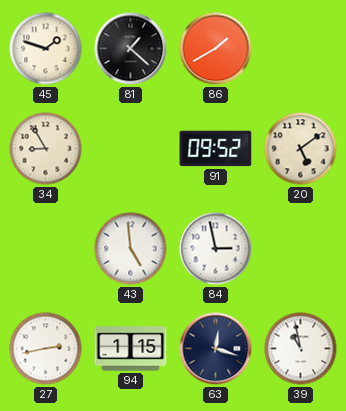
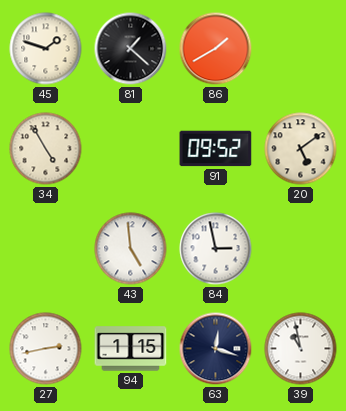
34: 8:55 -> 4:55
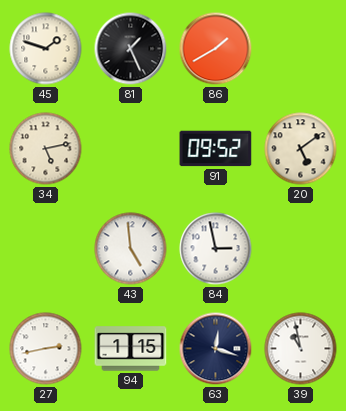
81: 1:22 -> 1:26
34: 4:55 -> 5:13
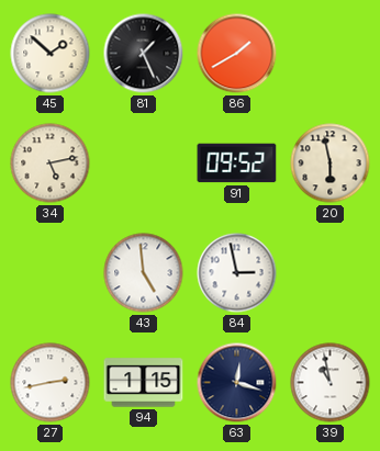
45: 1:48 -> 1:52
20: 5:09 -> 5:58
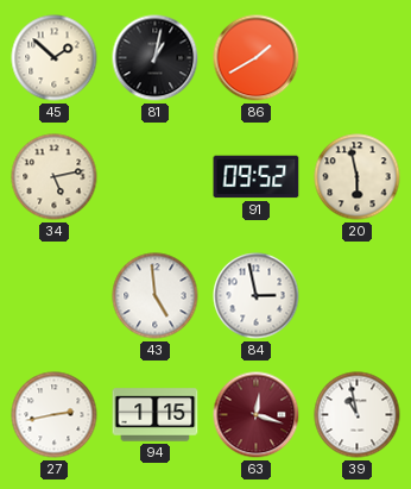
81: 1:26 -> 1:02
63 dial: navy -> burgundy
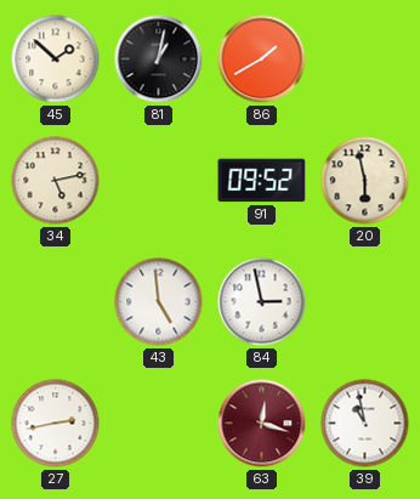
94: 1:15 -> none
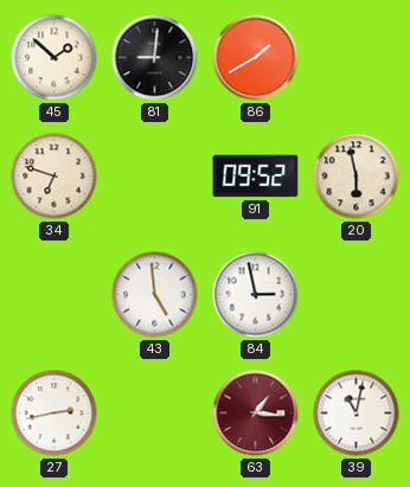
81: 1:02 -> 9:01
34: 5:13 -> 6:48
63: 12:18 -> 1:16
39: 10:58 -> 11:02
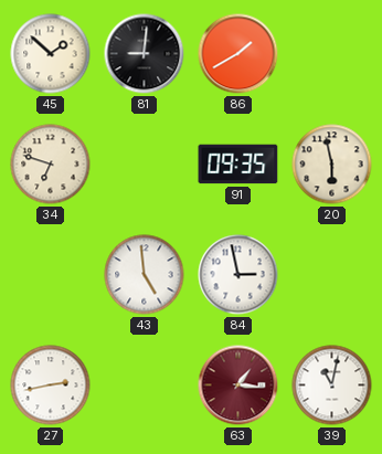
91: 09:52 -> 09:35
